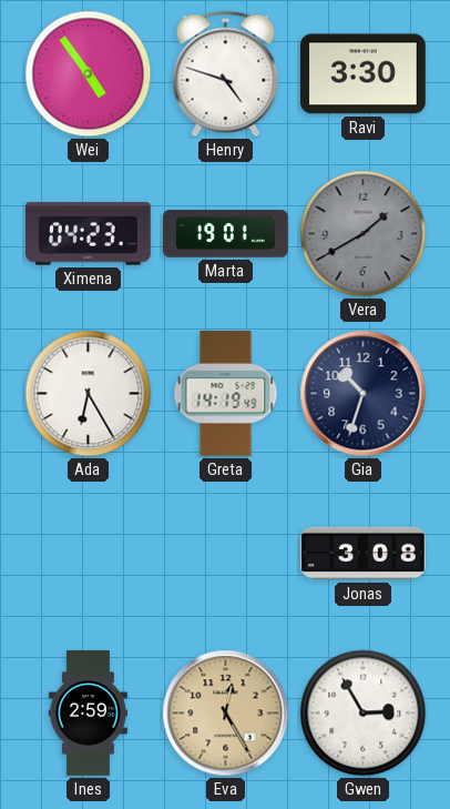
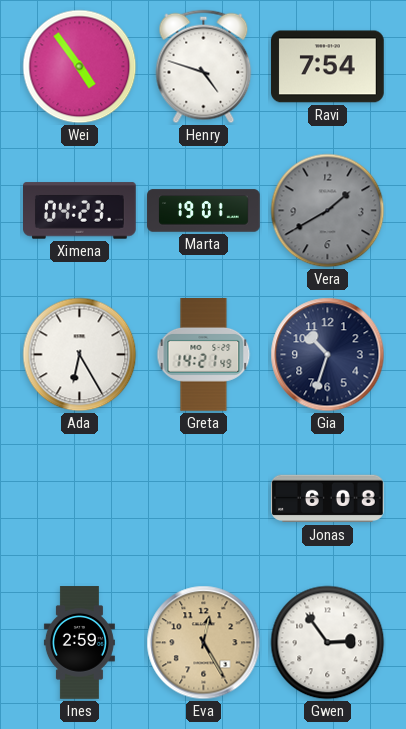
Ravi: 3:30 -> 7:54
Greta: 14:19 -> 14:21
Jonas: 3:08 -> 6:08
Gwen: 2:55 -> 2:54
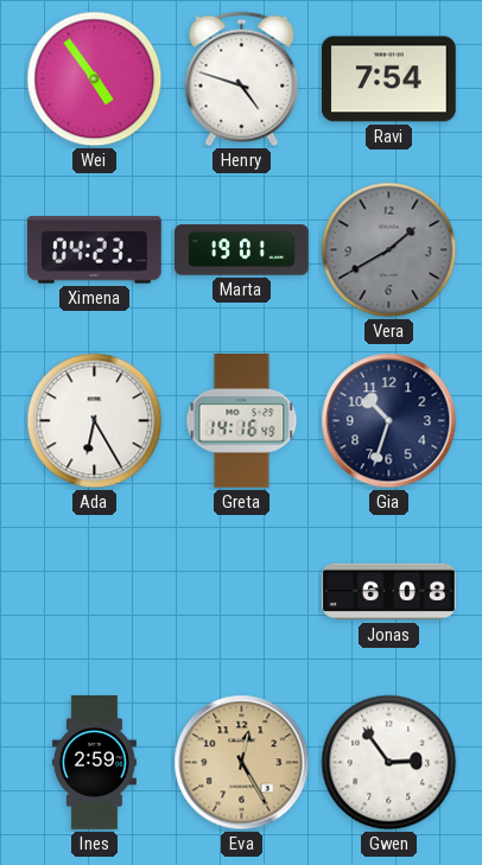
Greta: 14:21 -> 14:16
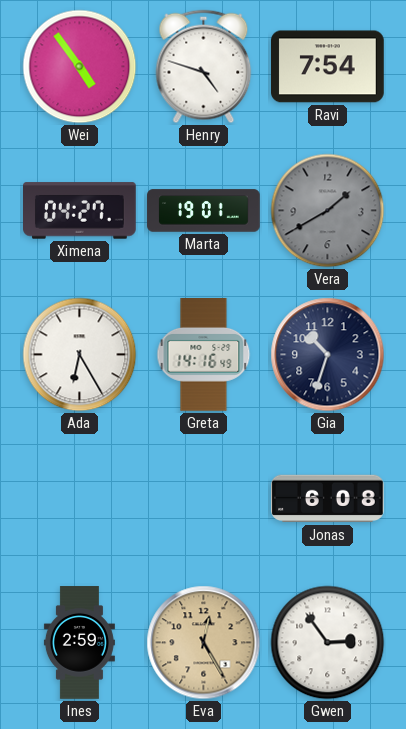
Ximena: 04:23 -> 04:27
